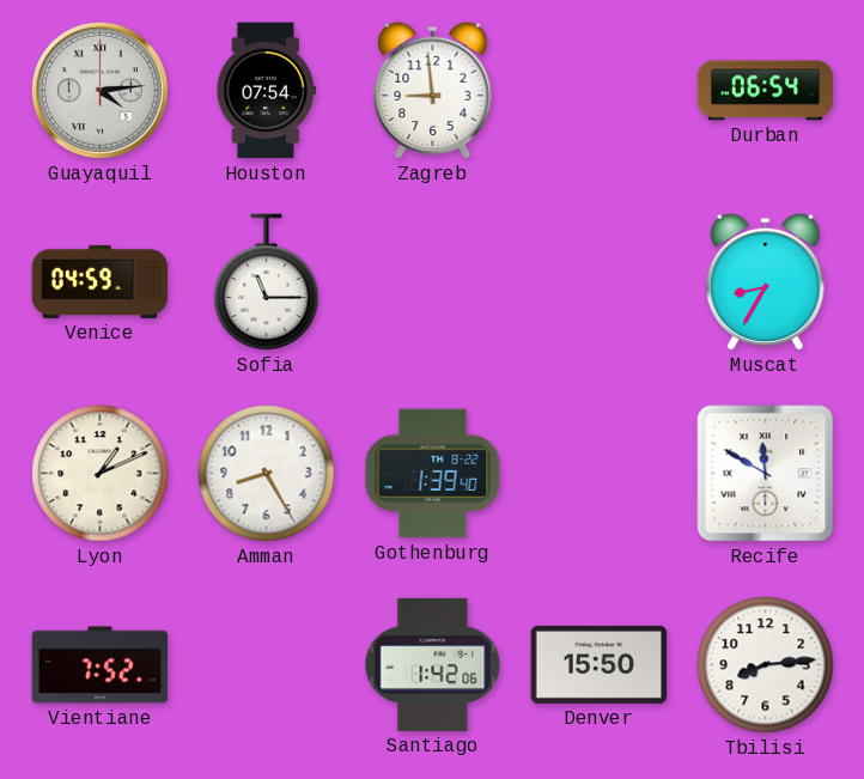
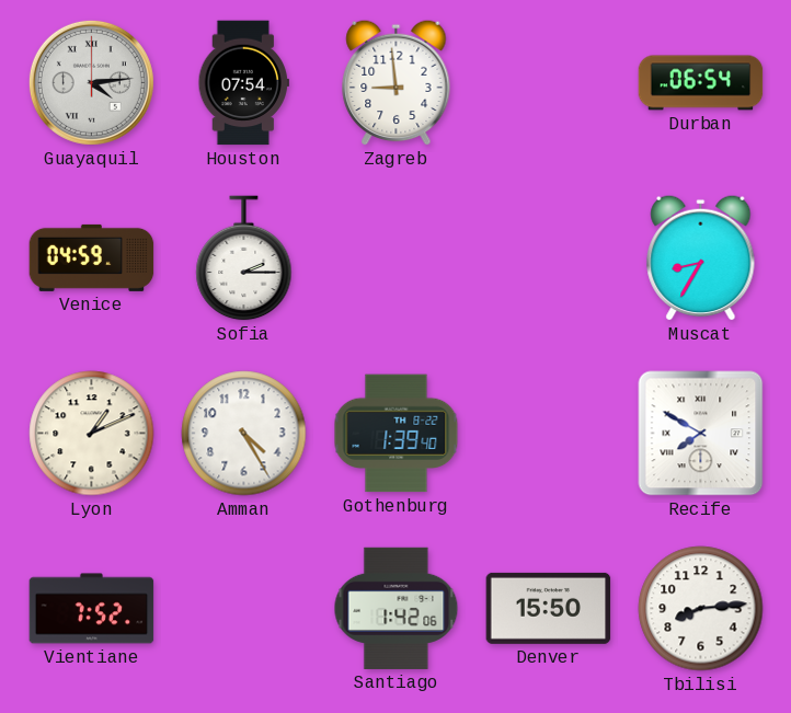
Sofia: 11:15 -> 2:15
Amman: 8:25 -> 4:25
Recife: 11:50 -> 7:50
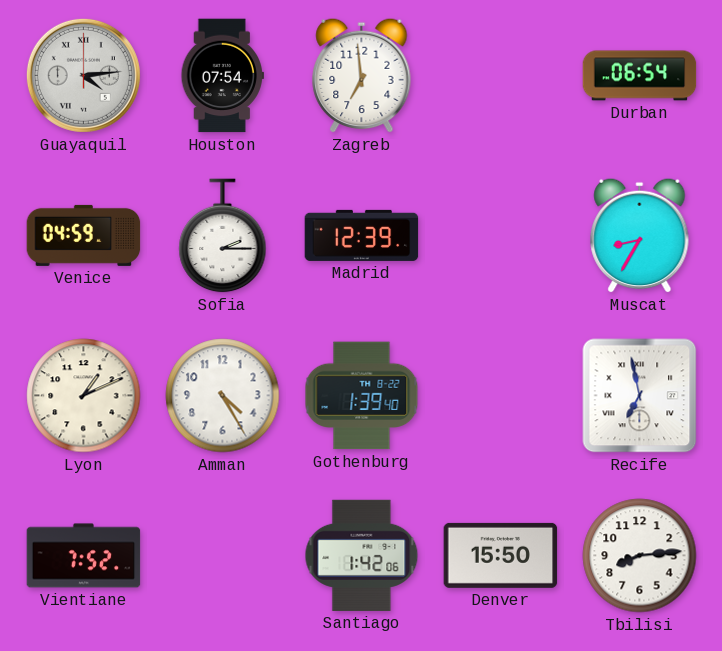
Zagreb: 8:59 -> 6:59
Madrid: none -> 12:39
Recife: 7:50 -> 6:58
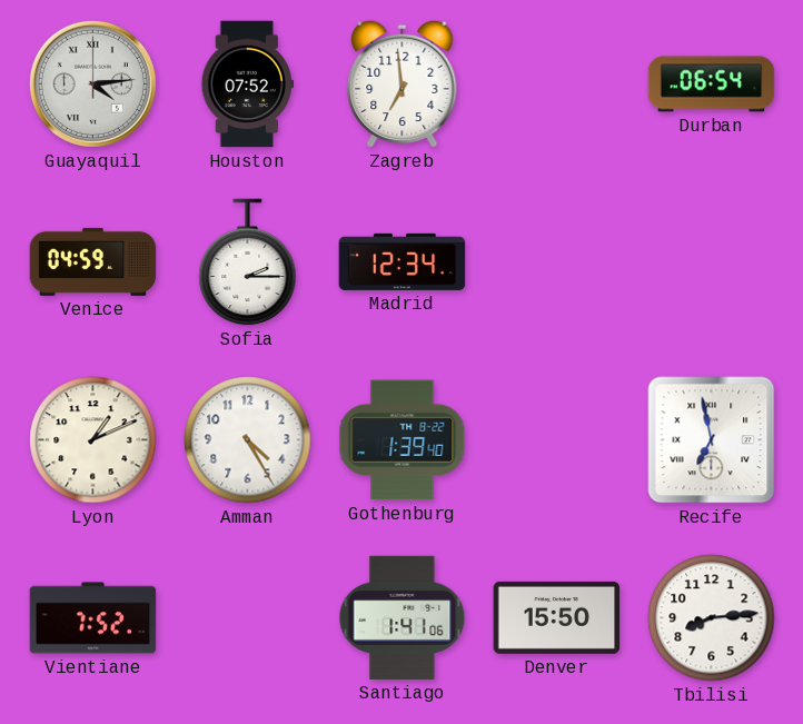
Houston: 07:54 -> 07:52
Madrid: 12:39 -> 12:34
Muscat: 8:35 -> none
Santiago: 1:42 -> 1:41
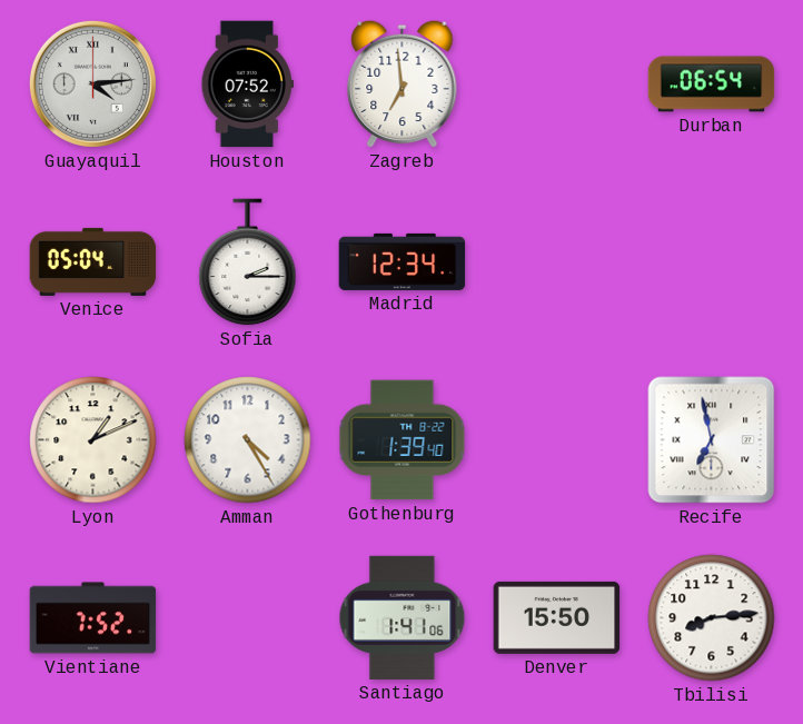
Venice: 04:59 -> 05:04
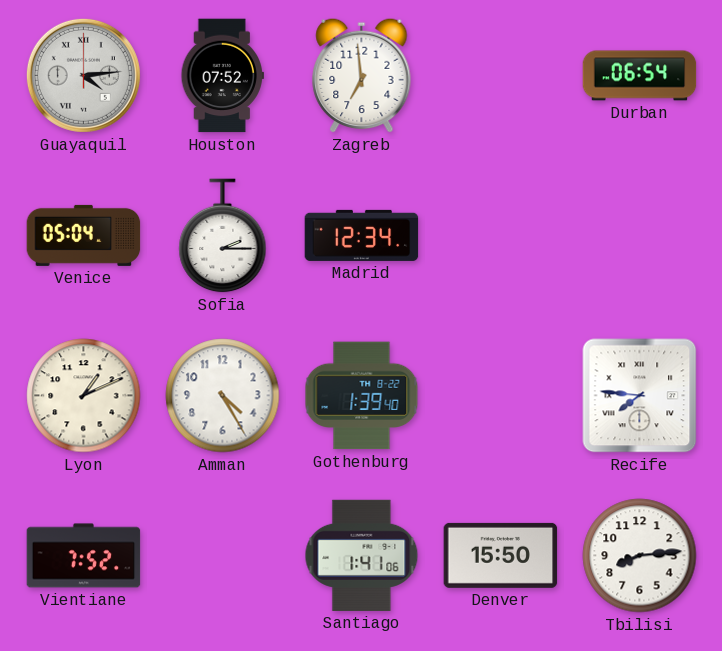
Recife: 6:58 -> 7:46
